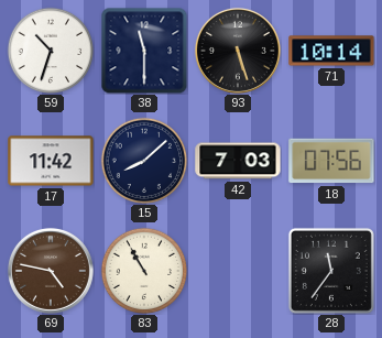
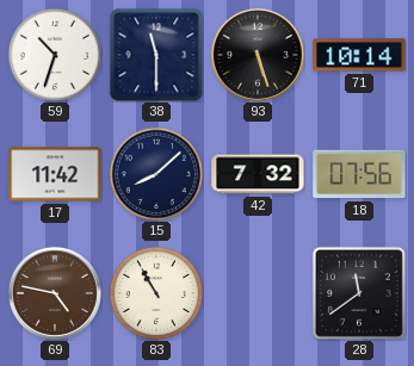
42: 7:03 -> 7:32
28: 11:36 -> 11:39
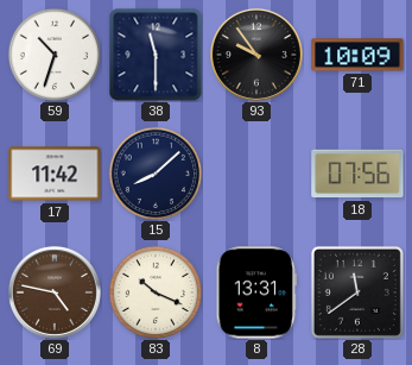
93: 5:27 -> 9:54
71: 10:14 -> 10:09
42: 7:32 -> none
83: 10:55 -> 10:19
8: none -> 13:31
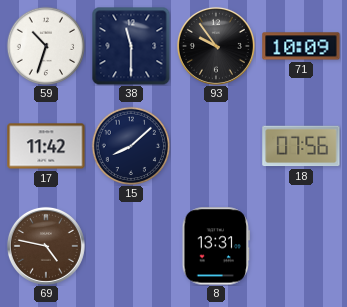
83: 10:19 -> none
28: 11:39 -> none
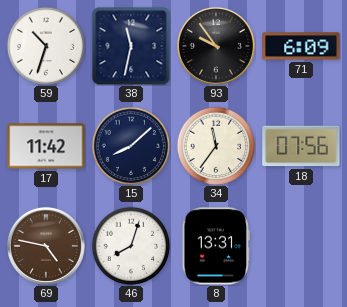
38: 11:30 -> 11:32
71: 10:09 -> 6:09
34: none -> 11:36
46: none -> 8:03
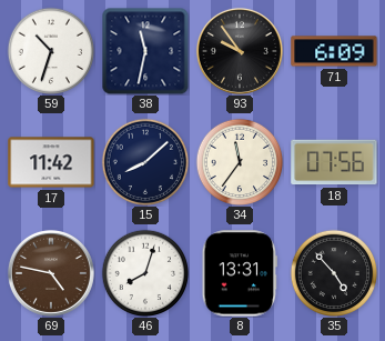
35: none -> 4:53
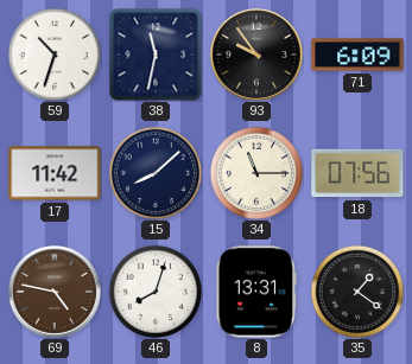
34: 11:36 -> 11:15
35: 4:53 -> 1:21
